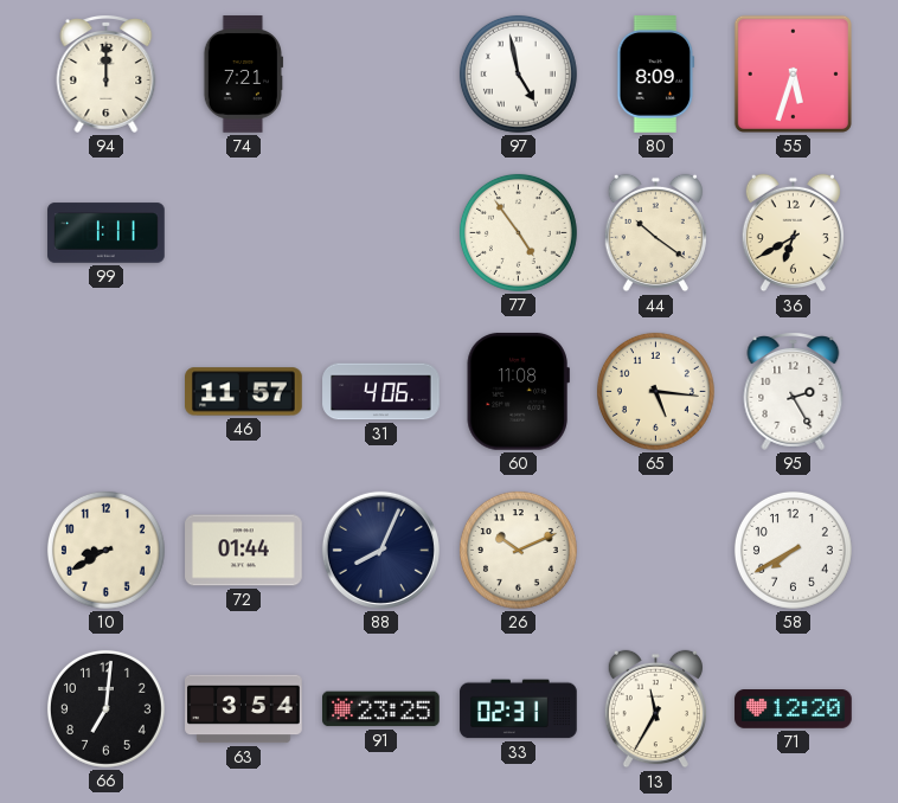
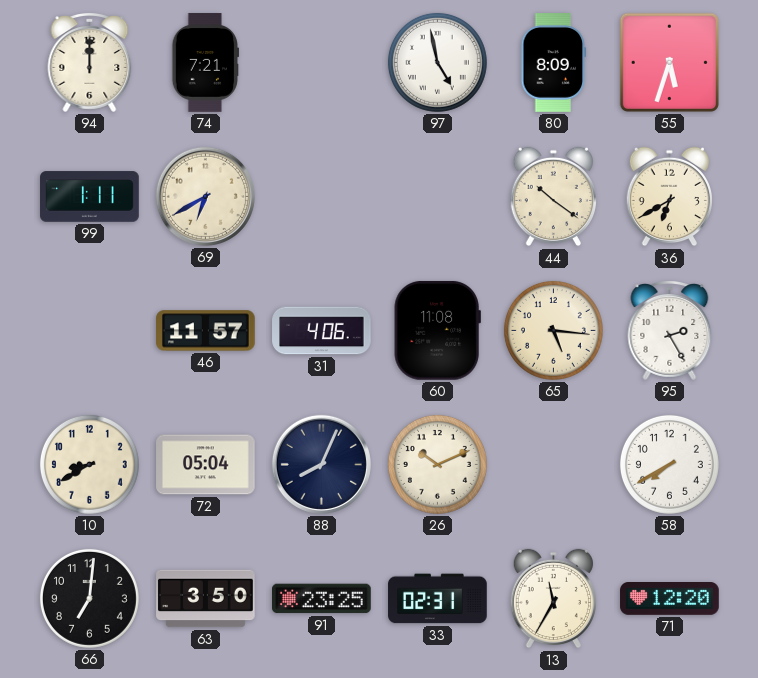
69: none -> 6:40
77: 4:54 -> none
72: 01:44 -> 05:04
63: 3:54 -> 3:50
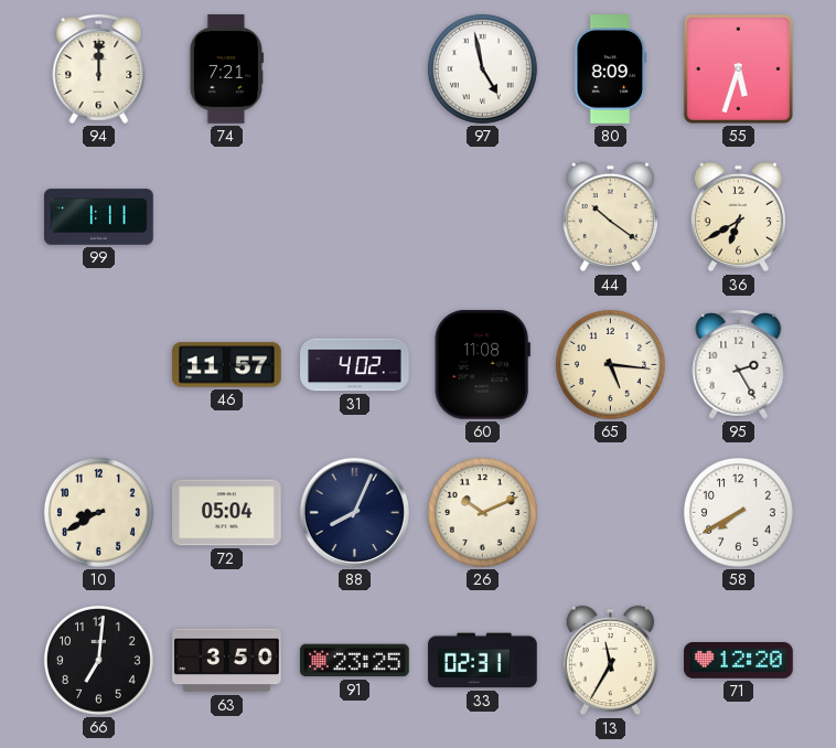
69: 6:40 -> none
31: 4:06 -> 4:02
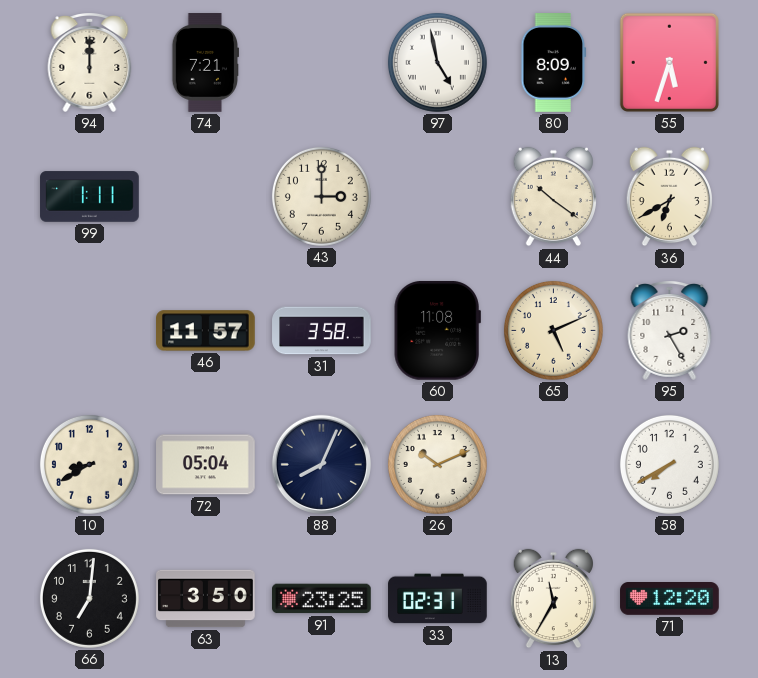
43: none -> 3:00
31: 4:02 -> 3:58
65: 5:16 -> 5:11
